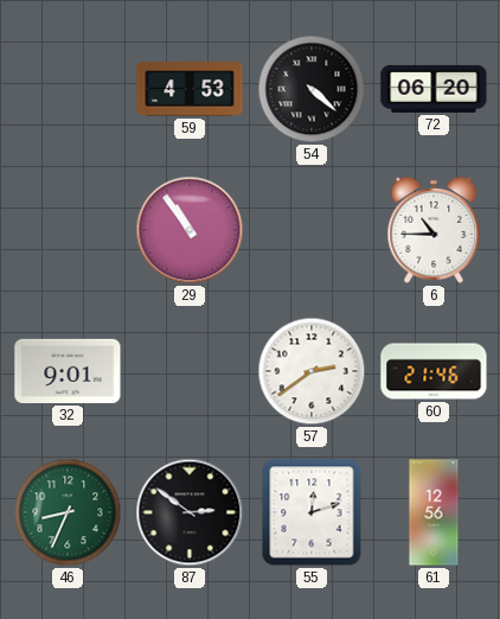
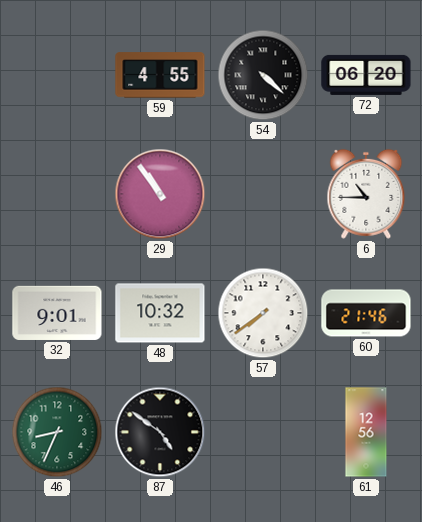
59: 4:53 -> 4:55
48: none -> 10:32
57: 2:39 -> 7:39
87: 2:51 -> 4:51
55: 12:12 -> none
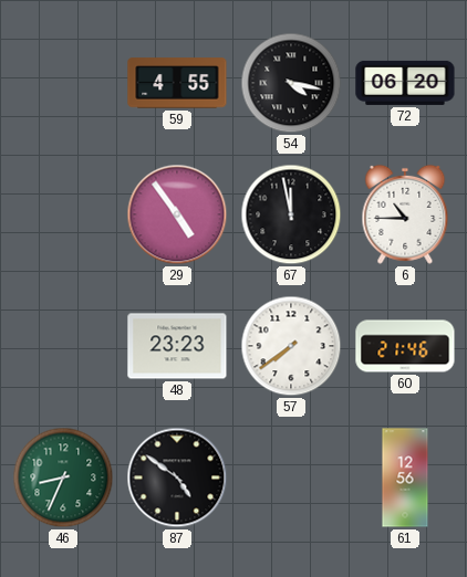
54: 4:22 -> 4:17
29: 10:54 -> 4:54
67: none -> 11:58
32: 9:01 -> none
48: 10:32 -> 23:23
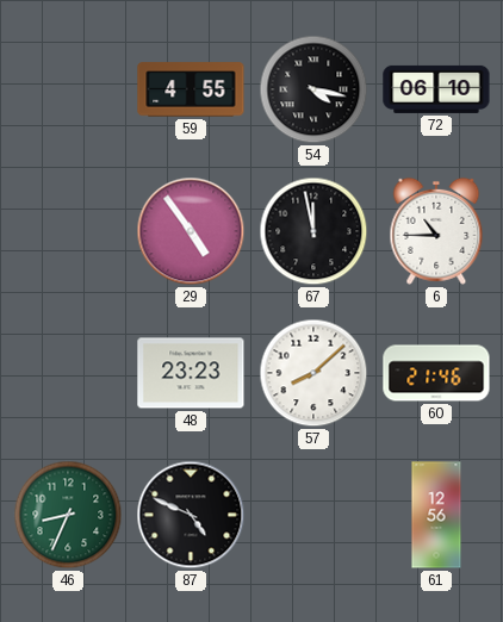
72: 06:20 -> 06:10
57: 7:39 -> 8:08
87: 4:51 -> 4:49
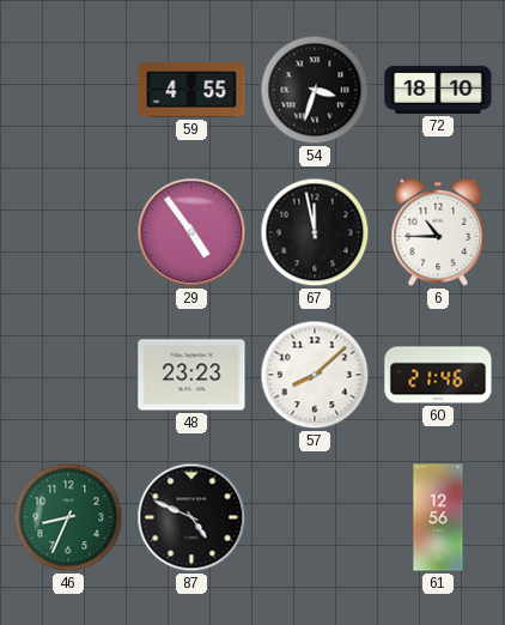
54: 4:17 -> 3:33
72: 06:10 -> 18:10
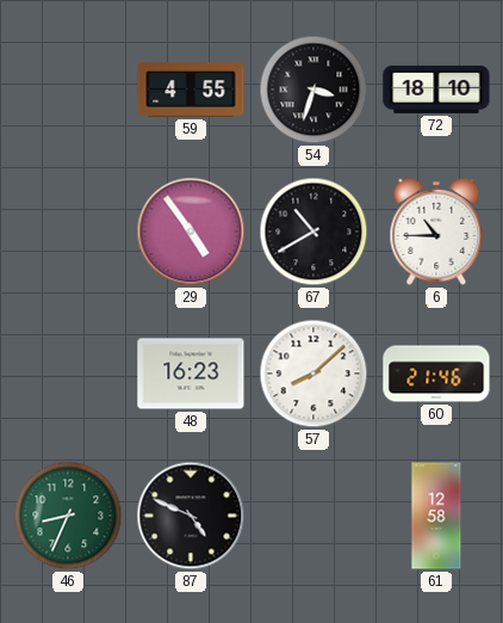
67: 11:58 -> 10:40
48: 23:23 -> 16:23
61: 12:56 -> 12:58
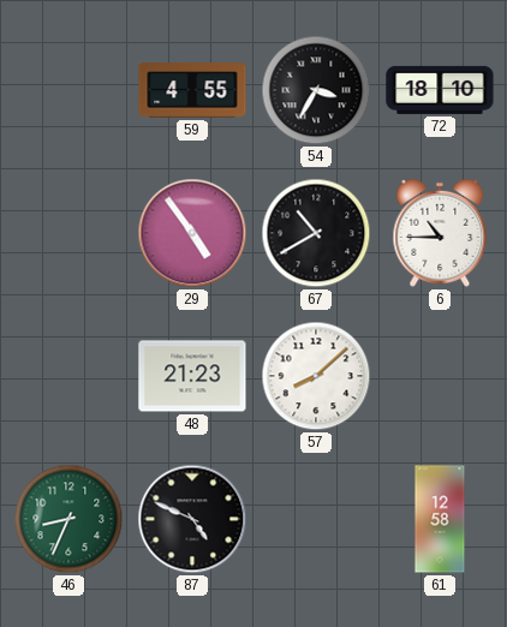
54: 3:33 -> 3:35
48: 16:23 -> 21:23
60: 21:46 -> none
